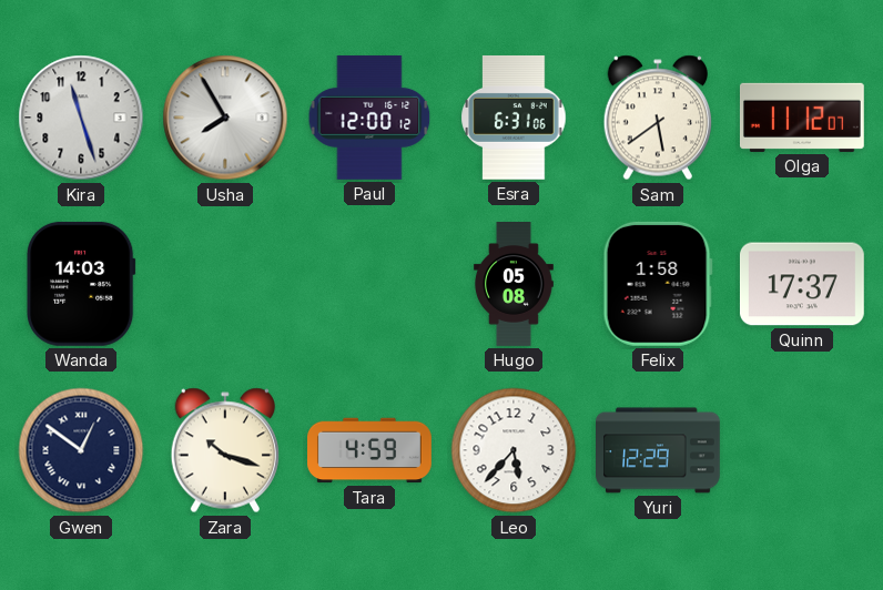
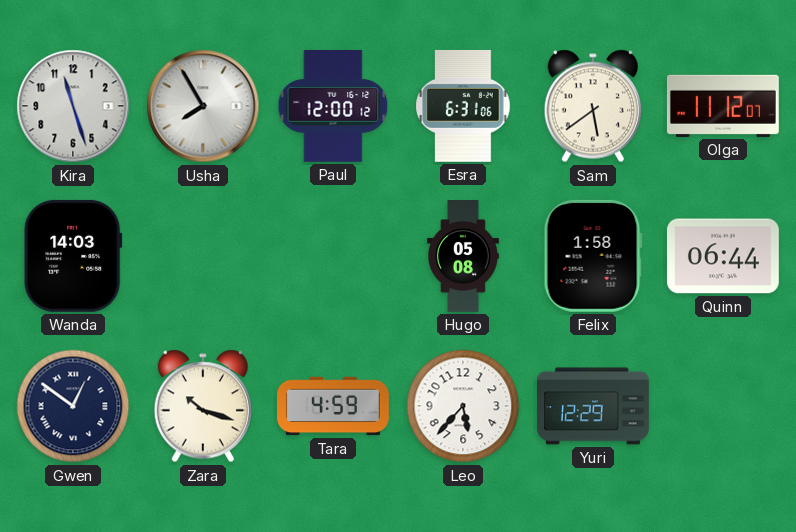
Quinn: 17:37 -> 06:44
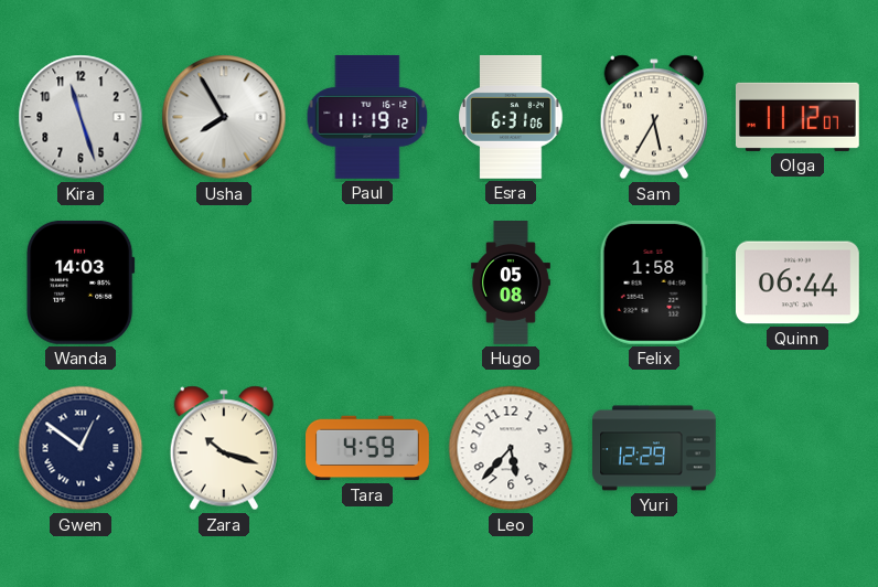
Paul: 12:00 -> 11:19
Sam: 5:39 -> 5:35
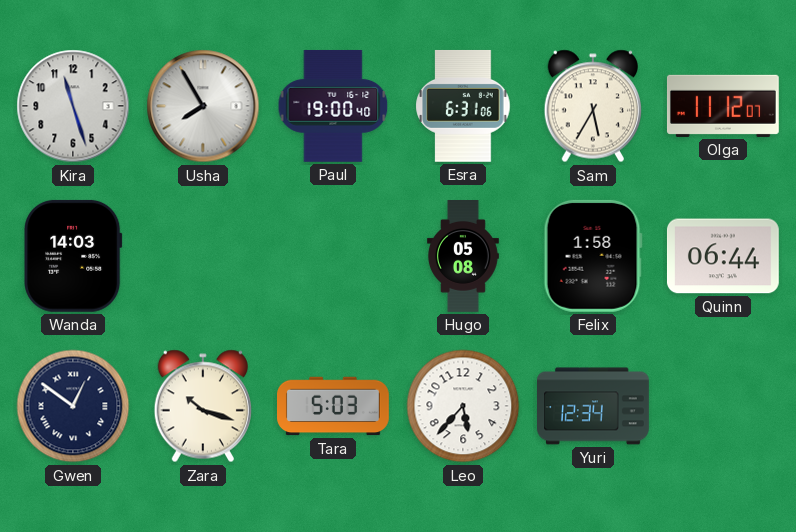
Paul: 11:19 -> 19:00
Tara: 4:59 -> 5:03
Yuri: 12:29 -> 12:34
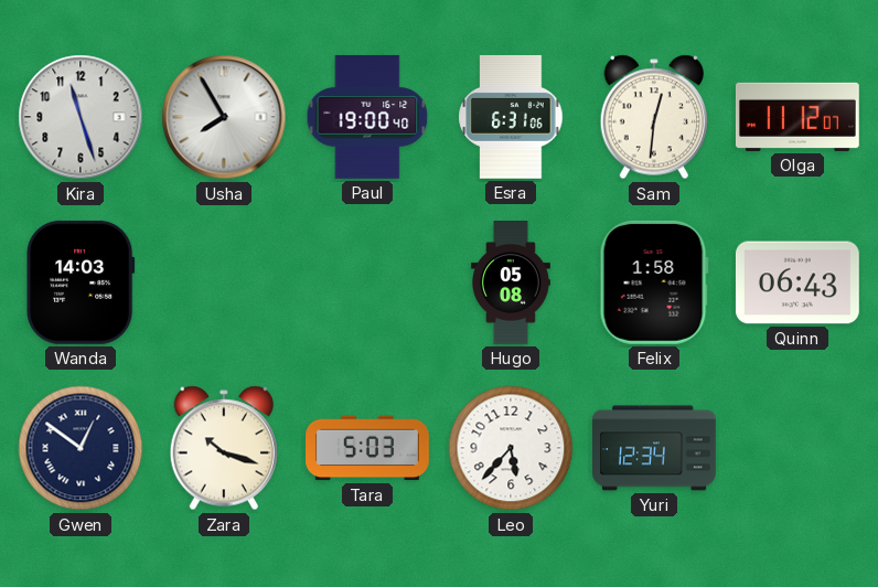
Sam: 5:35 -> 12:31
Quinn: 06:44 -> 06:43
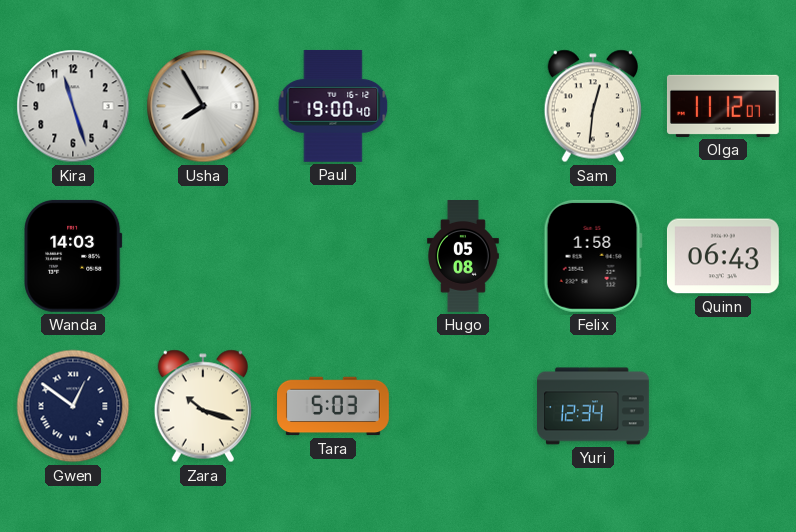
Esra: 6:31 -> none
Leo: 5:37 -> none
